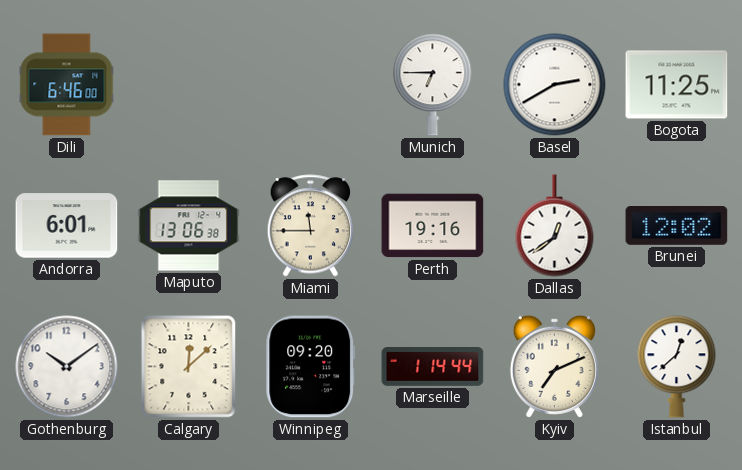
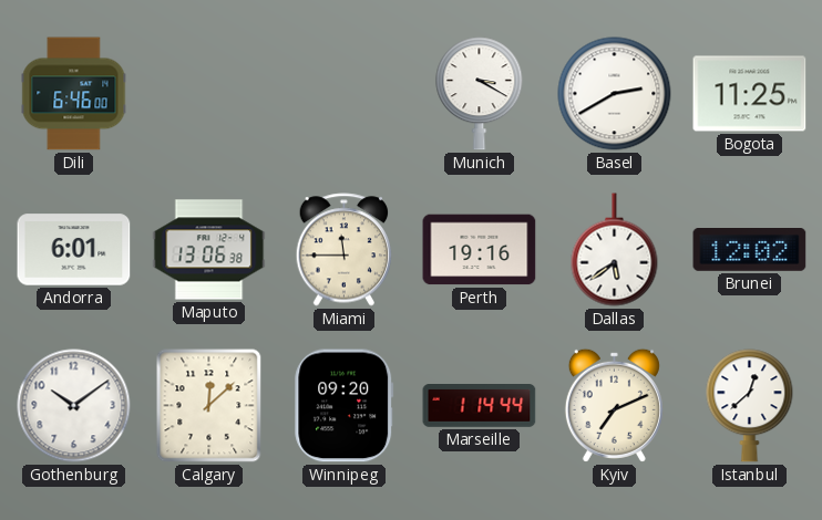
Munich: 6:45 -> 3:20
Dallas: 12:39 -> 5:39
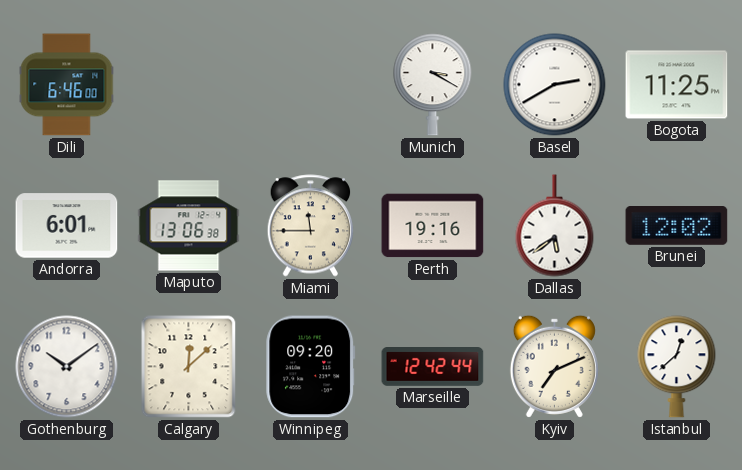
Marseille: 1:14 -> 12:42
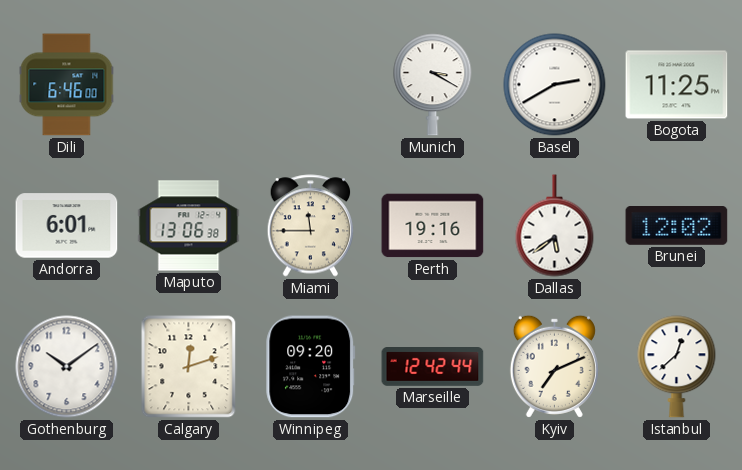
Calgary: 12:08 -> 12:12
